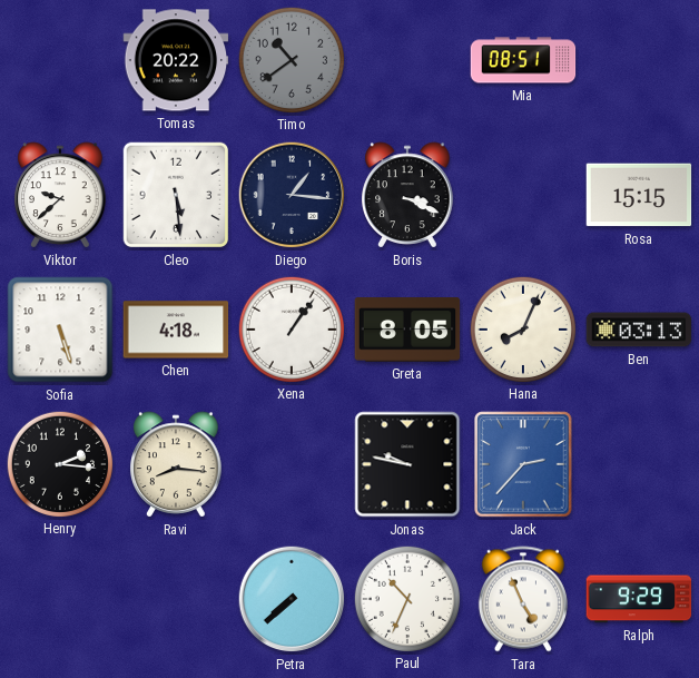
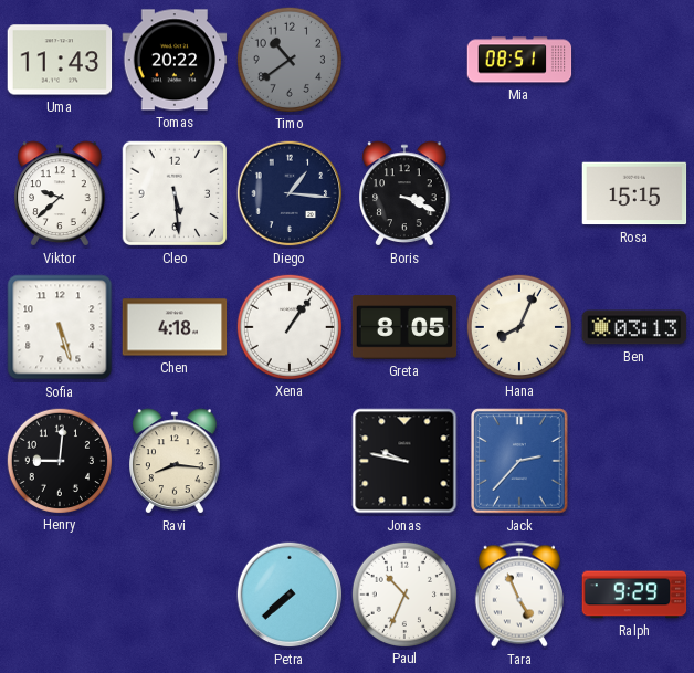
Uma: none -> 11:43
Henry: 2:16 -> 9:01
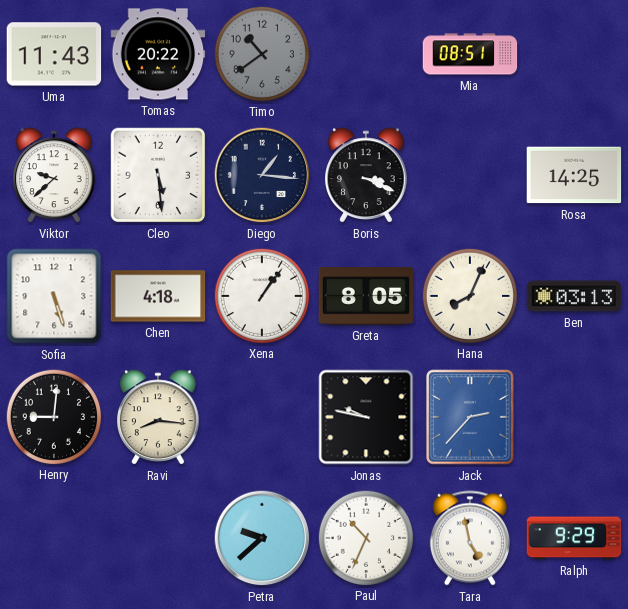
Rosa: 15:15 -> 14:25
Petra: 7:38 -> 9:38
Tara: 4:56 -> 4:58
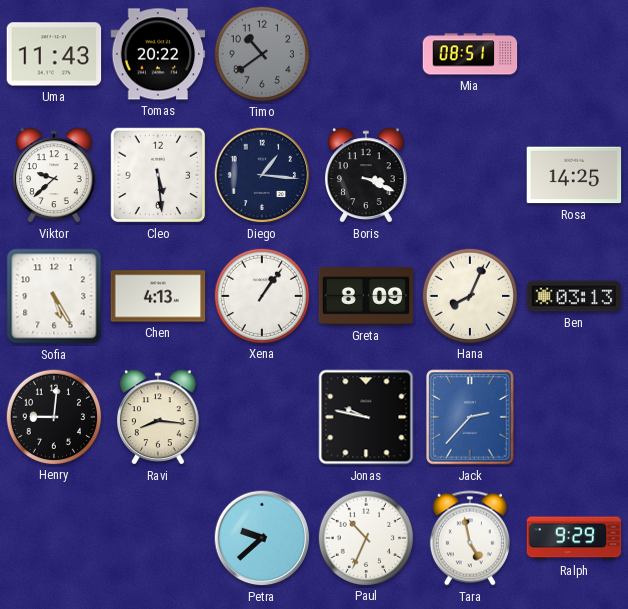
Sofia: 5:27 -> 5:25
Chen: 4:18 -> 4:13
Greta: 8:05 -> 8:09
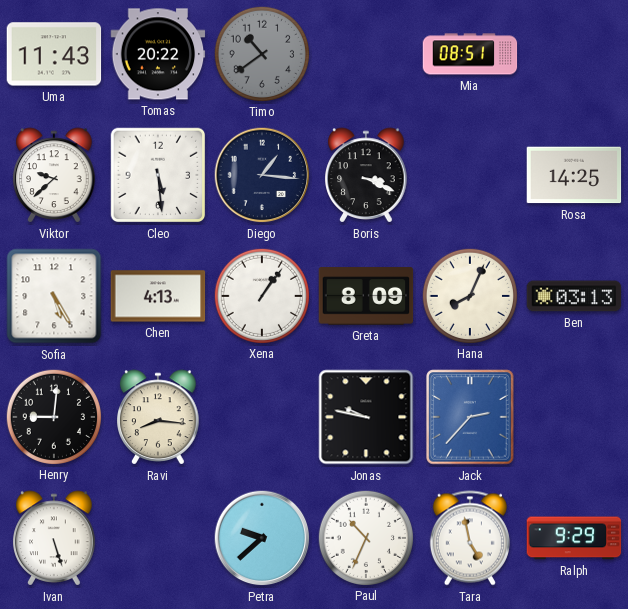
Ivan: none -> 5:27
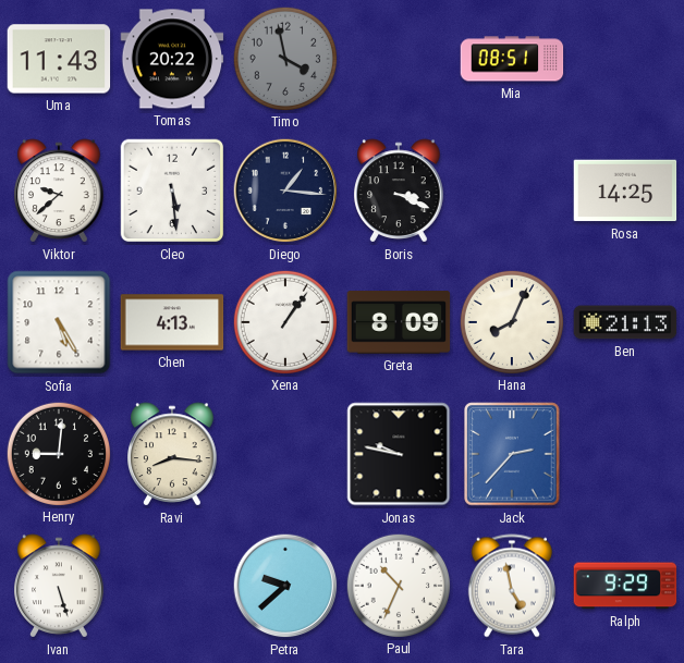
Timo: 10:39 -> 3:58
Ben: 03:13 -> 21:13
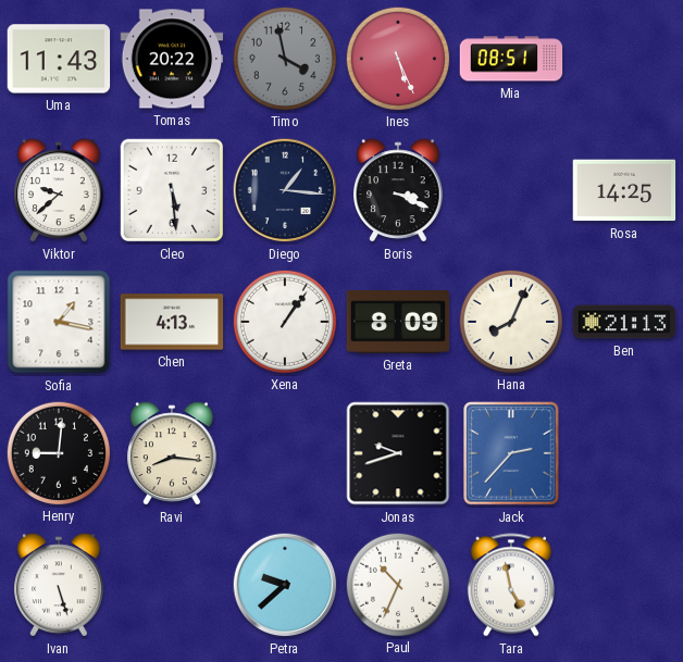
Ines: none -> 5:26
Sofia: 5:25 -> 1:17
Jonas: 9:47 -> 9:42
Ralph: 9:29 -> none
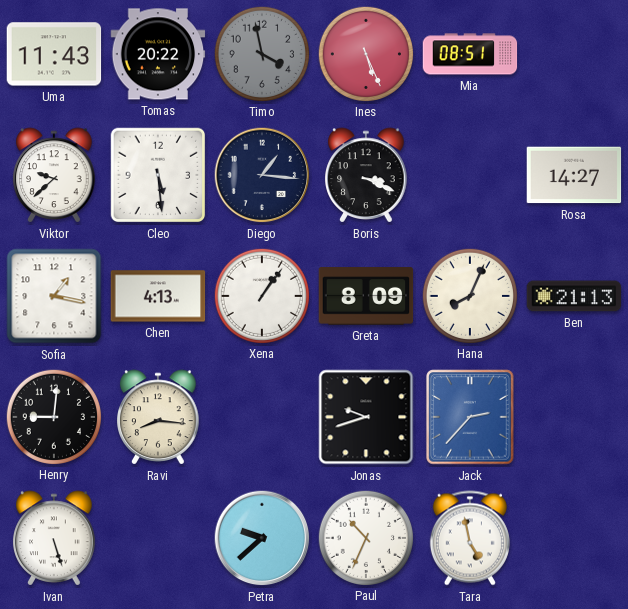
Rosa: 14:25 -> 14:27
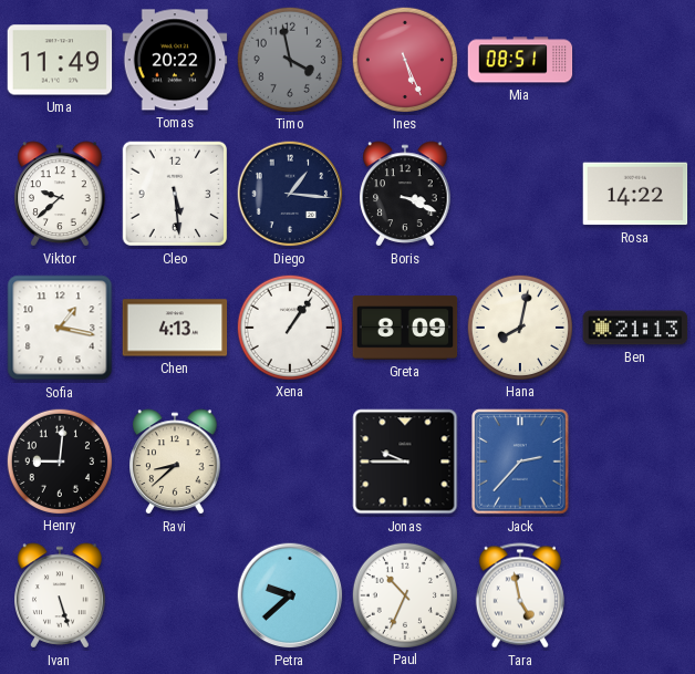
Uma: 11:43 -> 11:49
Rosa: 14:27 -> 14:22
Hana: 8:04 -> 8:02
Ravi: 8:16 -> 8:38
Jonas: 9:42 -> 9:45
